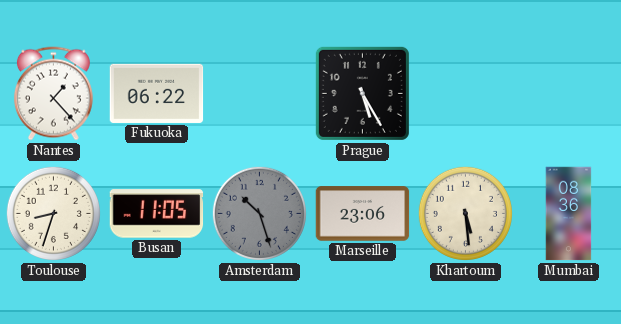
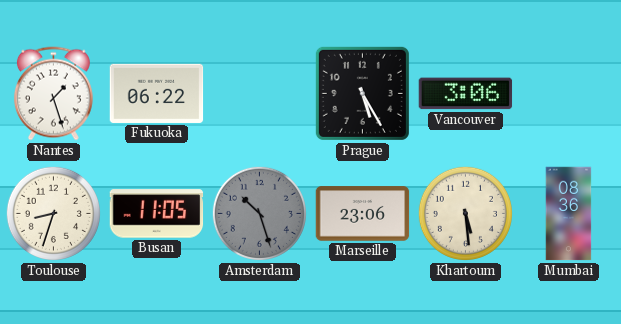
Nantes: 1:23 -> 1:27
Vancouver: none -> 3:06
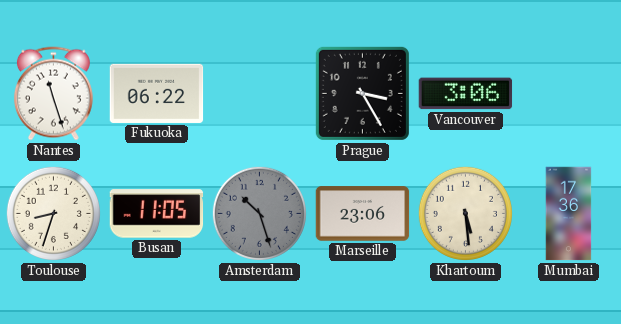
Nantes: 1:27 -> 11:27
Prague: 5:25 -> 3:25
Mumbai: 08:36 -> 17:36
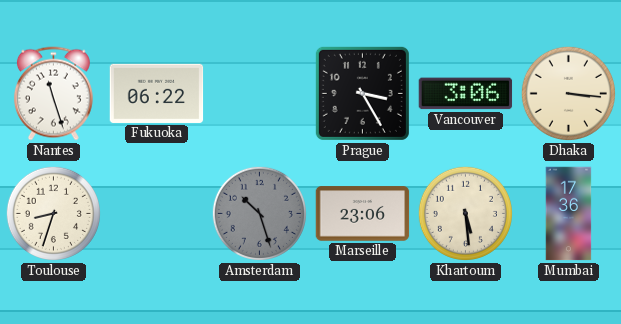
Dhaka: none -> 3:16
Busan: 11:05 -> none
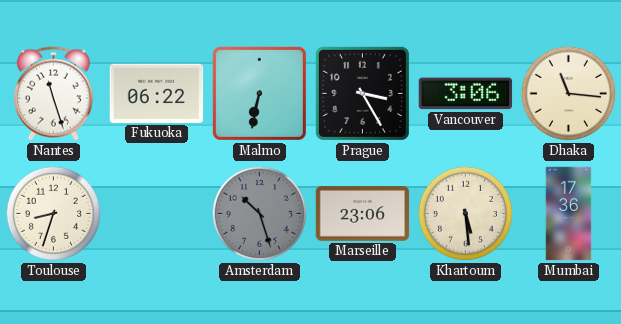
Malmo: none -> 6:32
Dhaka: 3:16 -> 11:16
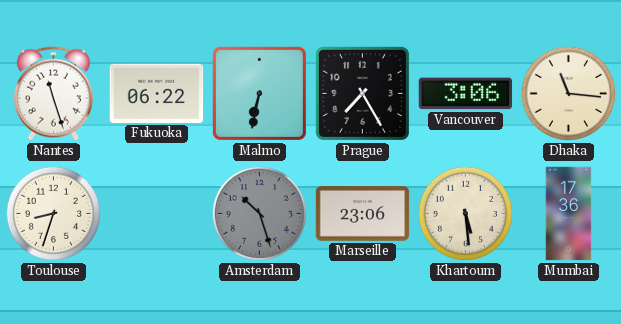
Prague: 3:25 -> 7:25
